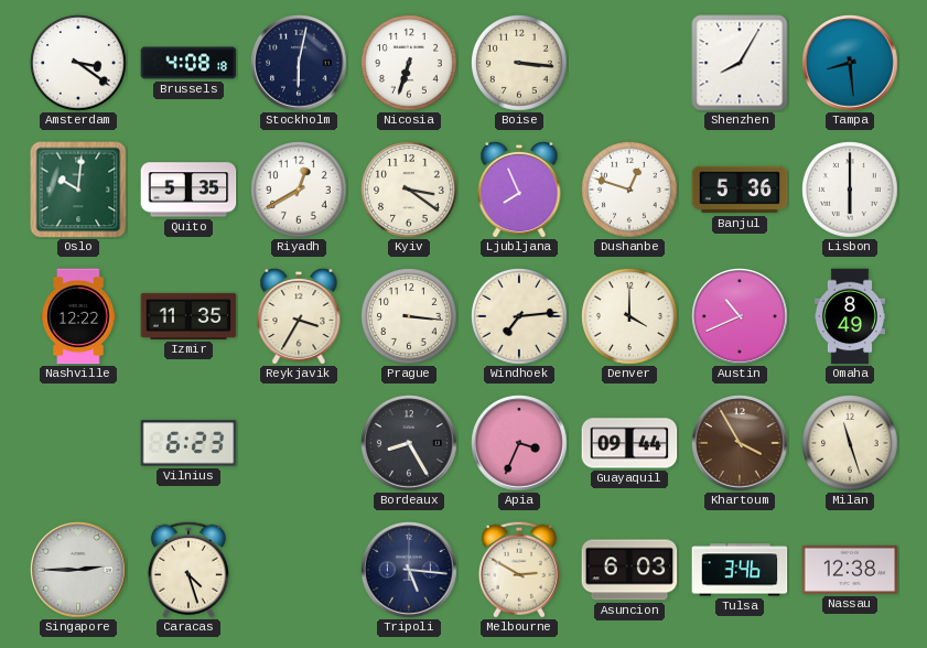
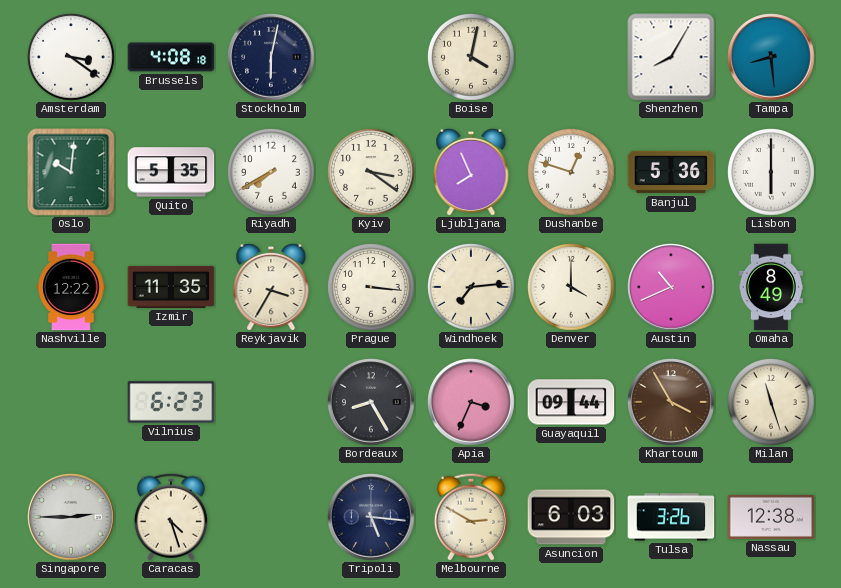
Nicosia: 6:33 -> none
Boise: 3:16 -> 4:02
Riyadh: 12:40 -> 7:40
Tulsa: 3:46 -> 3:26
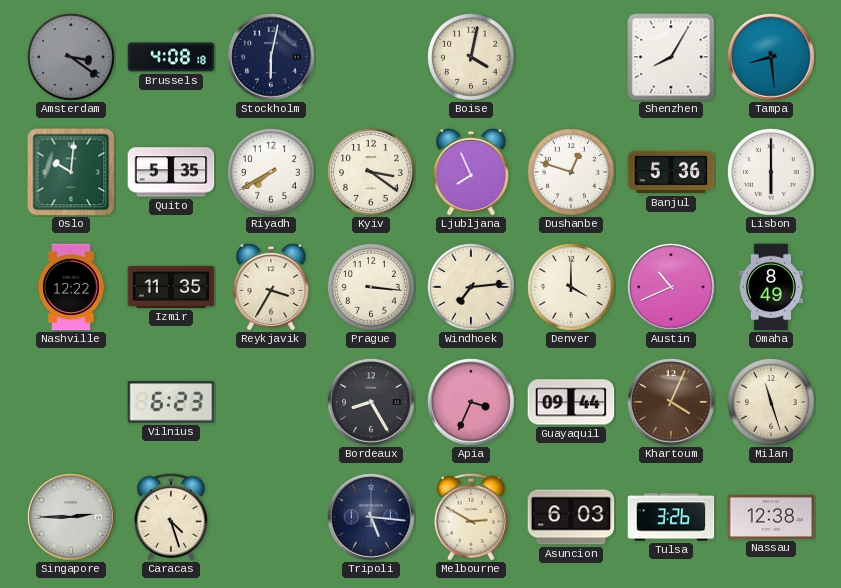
Amsterdam dial: white -> grey
Khartoum: 3:55 -> 4:04
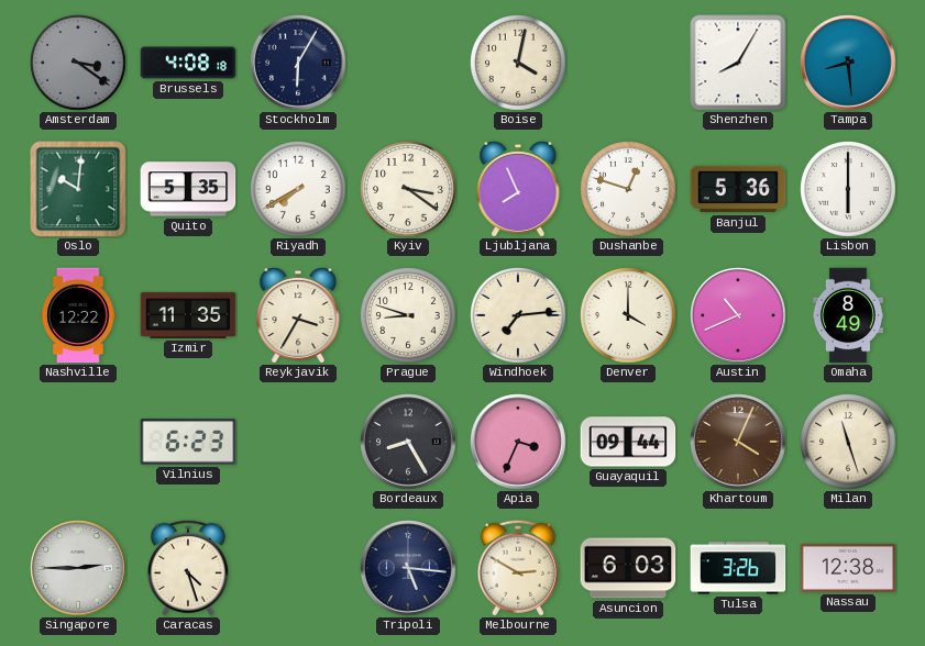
Stockholm: 6:02 -> 6:05
Prague: 3:16 -> 8:48
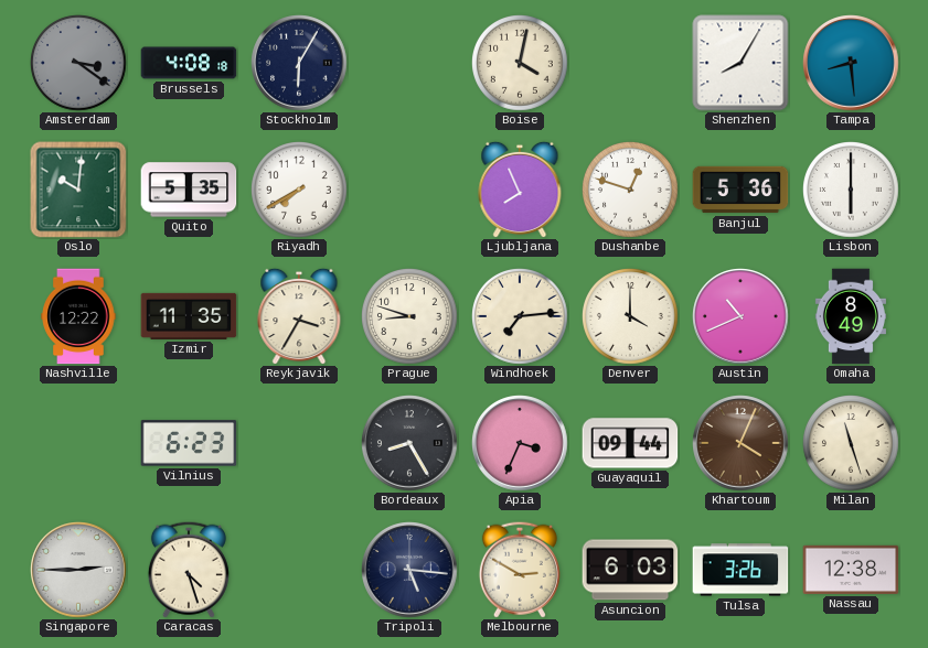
Kyiv: 3:21 -> none
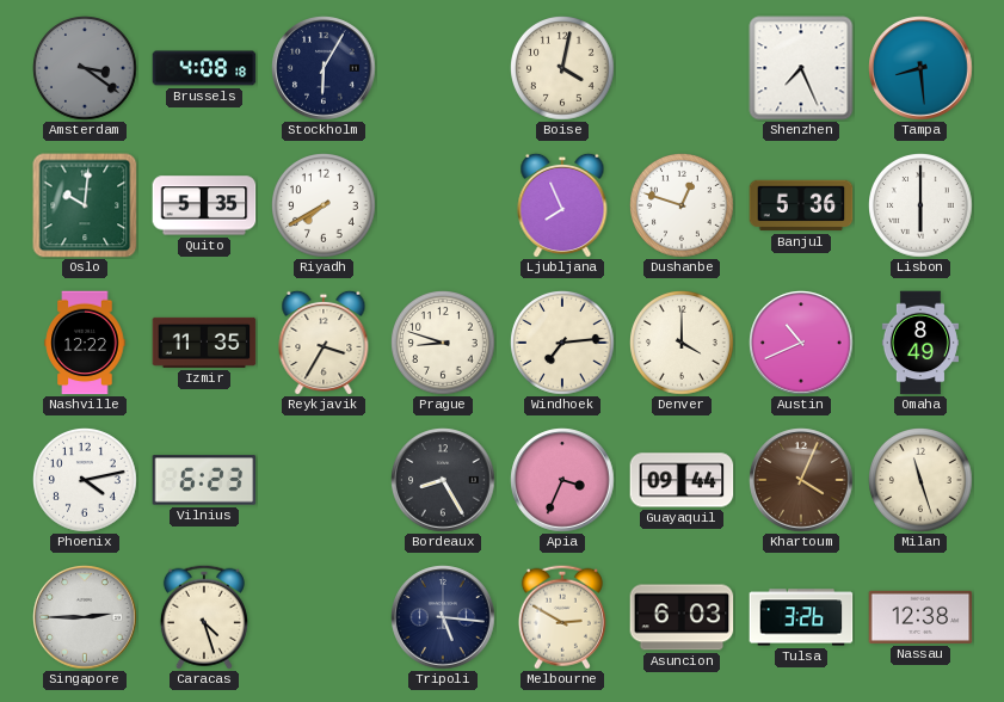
Shenzhen: 8:05 -> 7:26
Phoenix: none -> 4:13
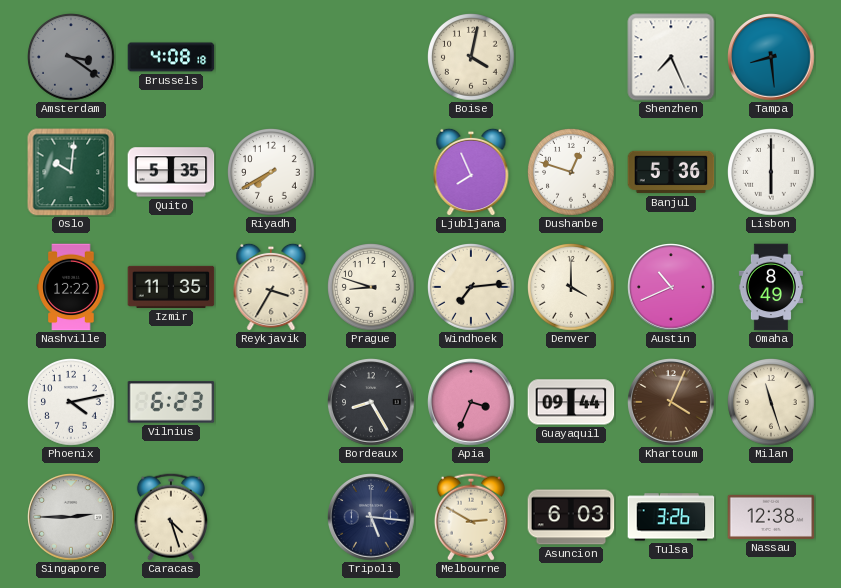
Stockholm: 6:05 -> none
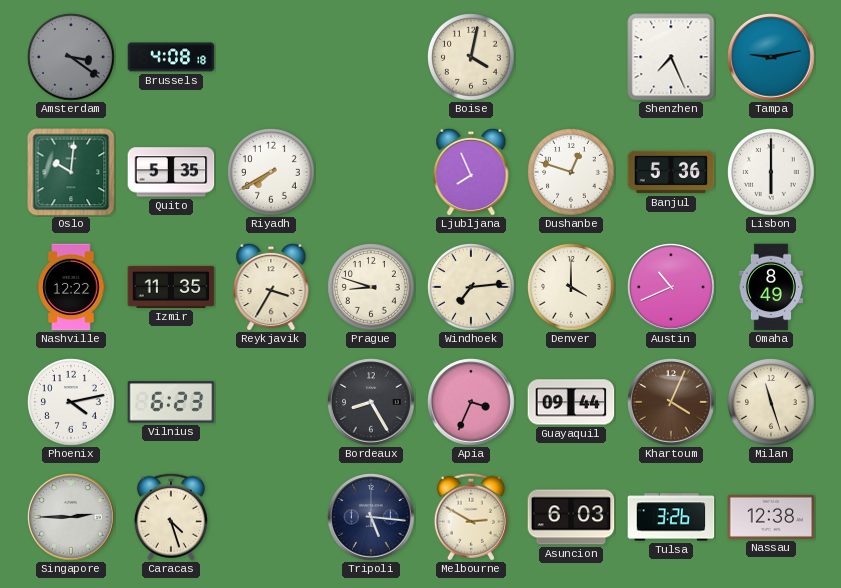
Tampa: 8:29 -> 9:13
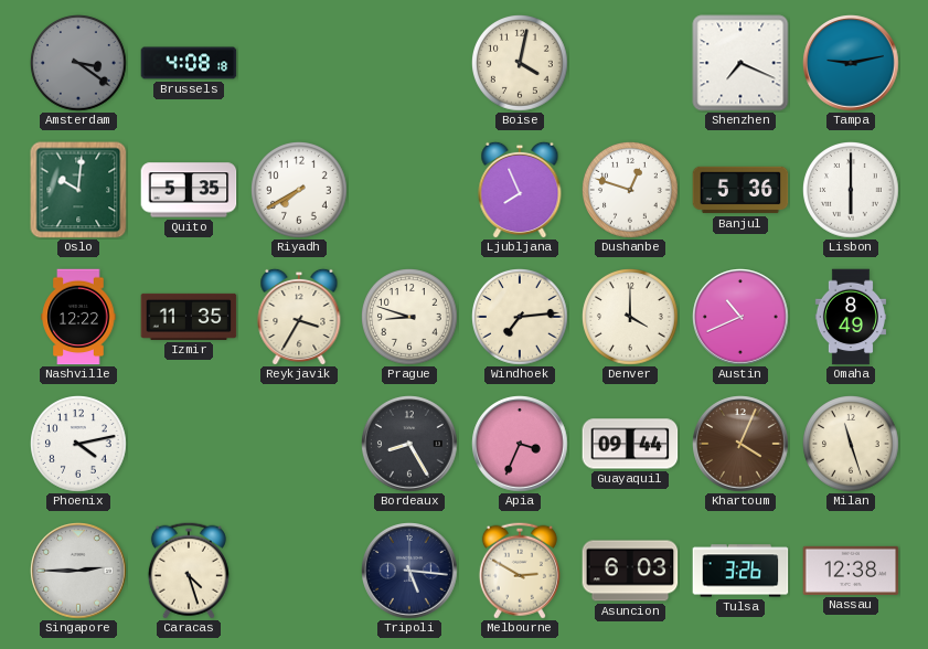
Shenzhen: 7:26 -> 7:19
Vilnius: 6:23 -> none
